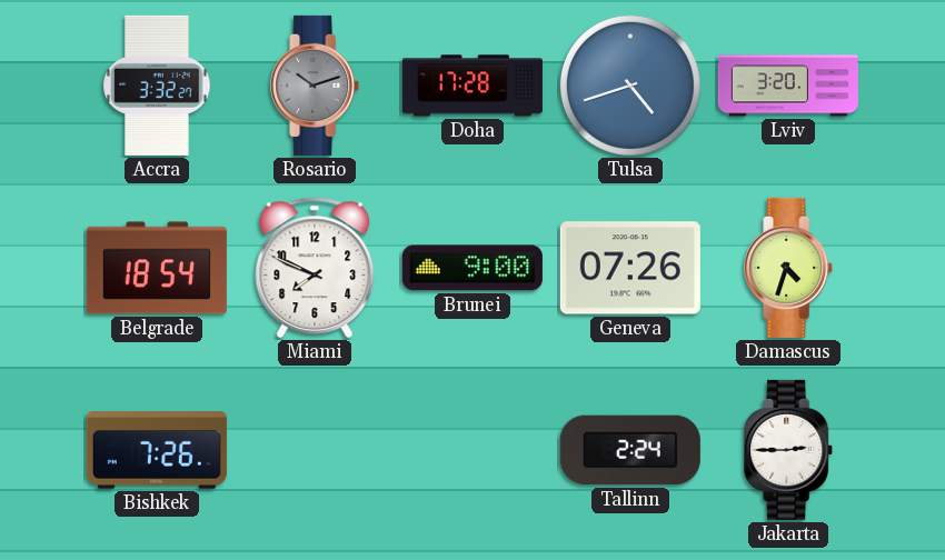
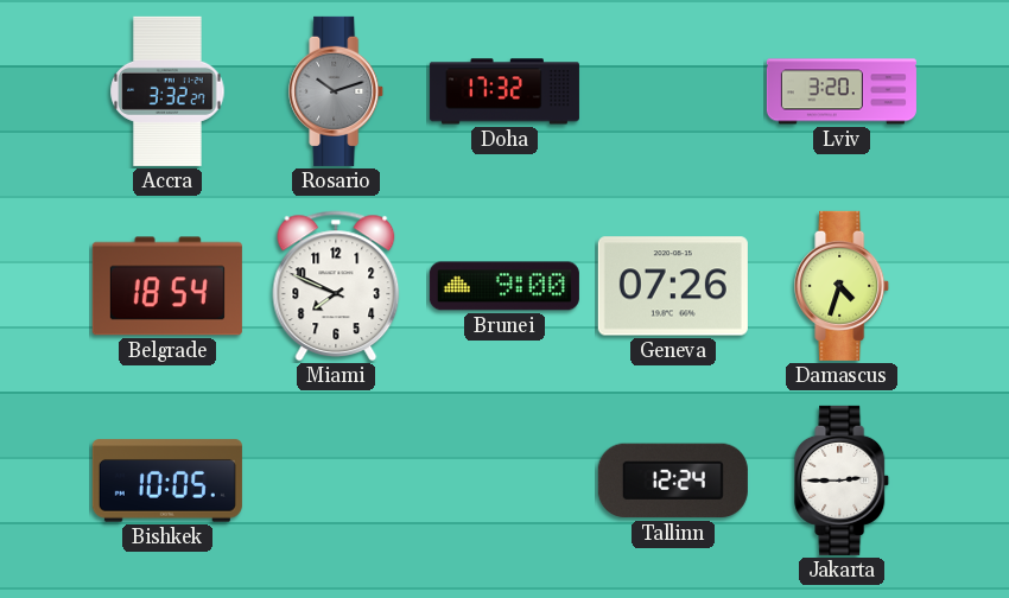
Doha: 17:28 -> 17:32
Tulsa: 4:42 -> none
Bishkek: 7:26 -> 10:05
Tallinn: 2:24 -> 12:24
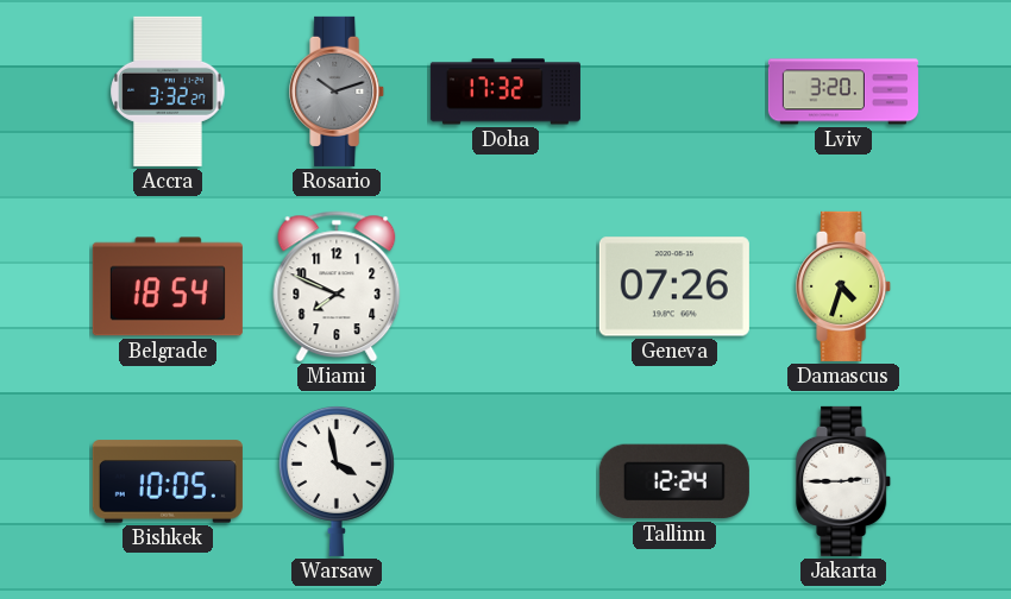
Brunei: 9:00 -> none
Warsaw: none -> 3:58
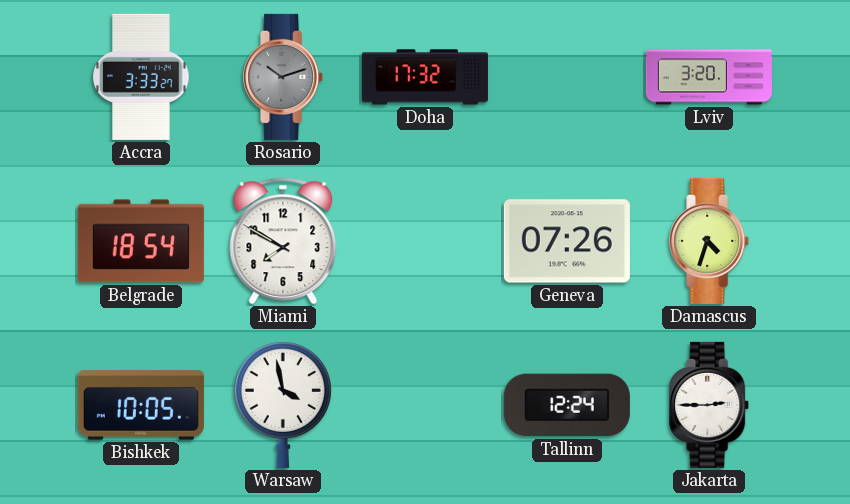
Accra: 3:32 -> 3:33
Miami: 7:49 -> 7:50
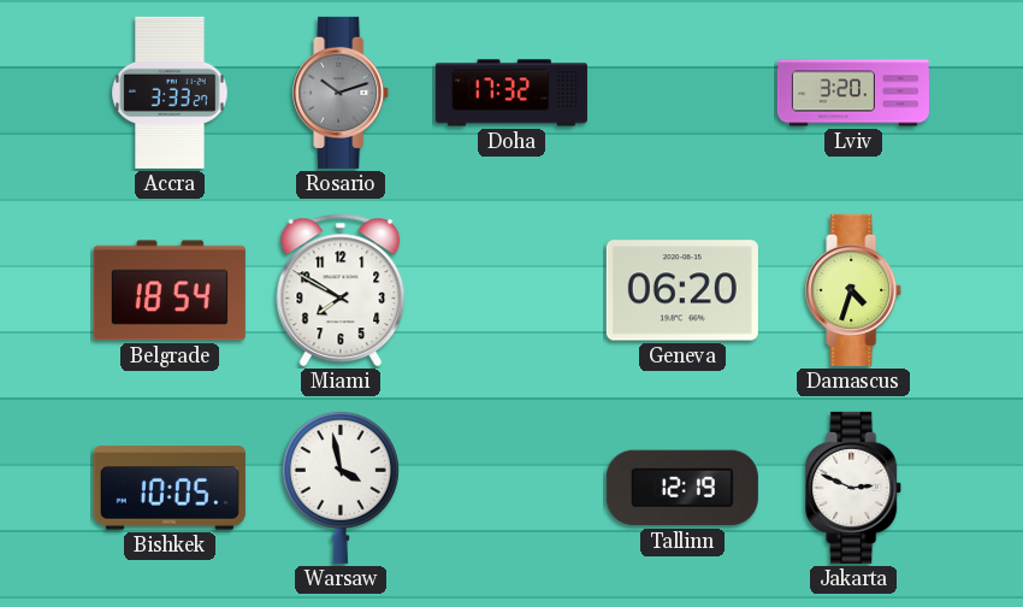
Geneva: 07:26 -> 06:20
Tallinn: 12:24 -> 12:19
Jakarta: 2:45 -> 2:49
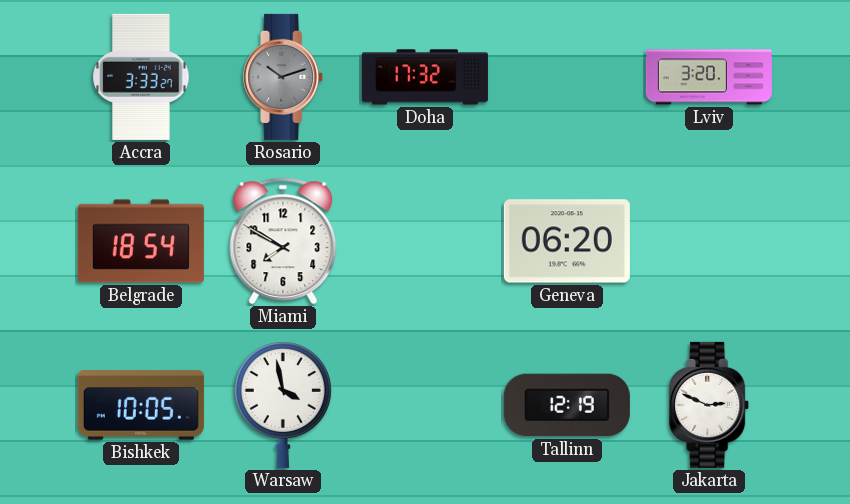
Damascus: 4:33 -> none
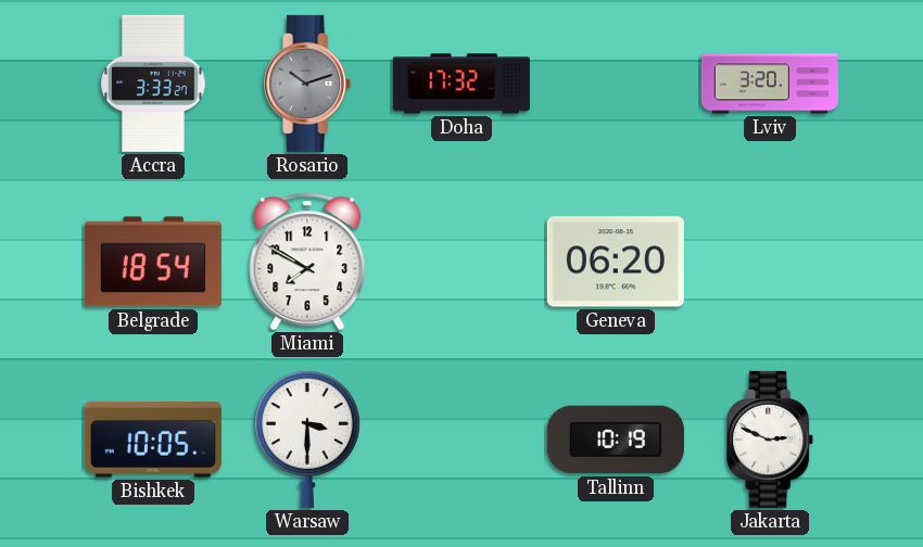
Warsaw: 3:58 -> 3:30
Tallinn: 12:19 -> 10:19
